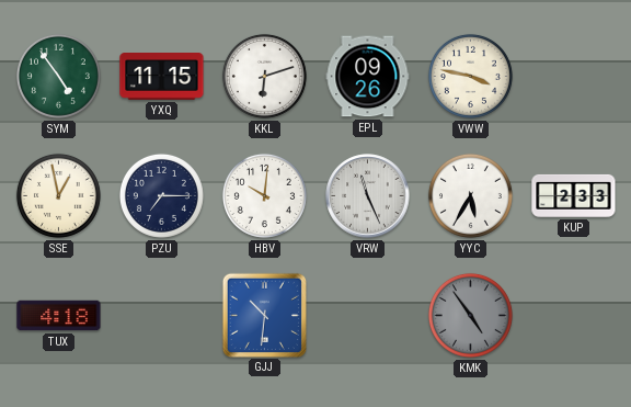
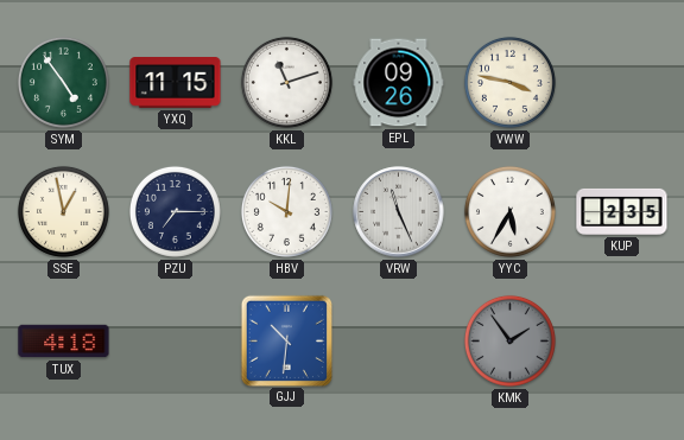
KKL: 6:12 -> 11:12
KUP: 2:33 -> 2:35
KMK: 4:54 -> 1:54
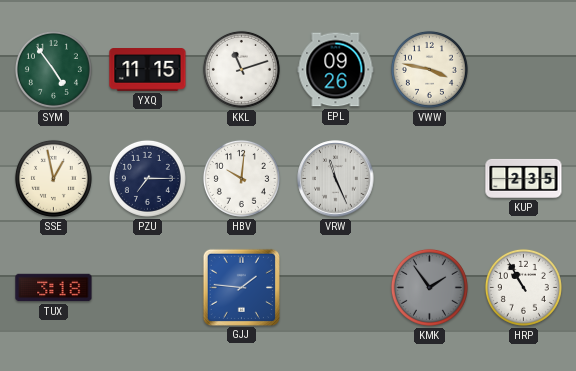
YYC: 5:35 -> none
TUX: 4:18 -> 3:18
GJJ: 10:31 -> 1:46
HRP: none -> 10:55
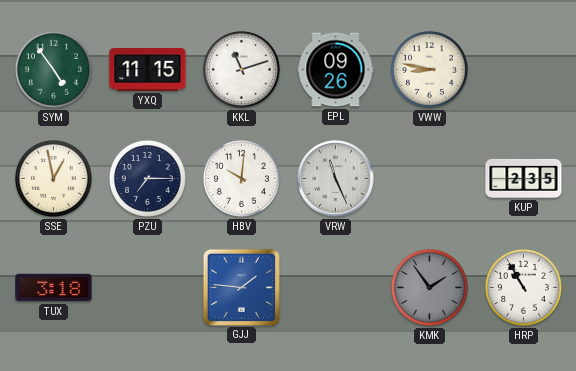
VWW: 3:47 -> 8:47
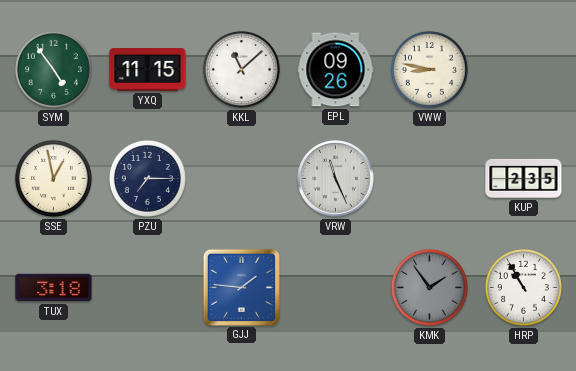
KKL: 11:12 -> 11:08
HBV: 10:01 -> none
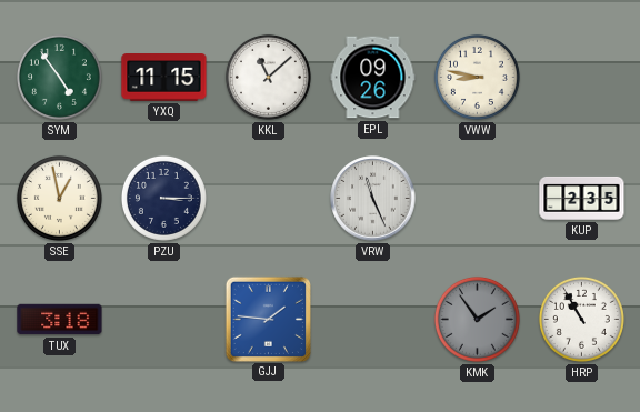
PZU: 7:15 -> 3:15
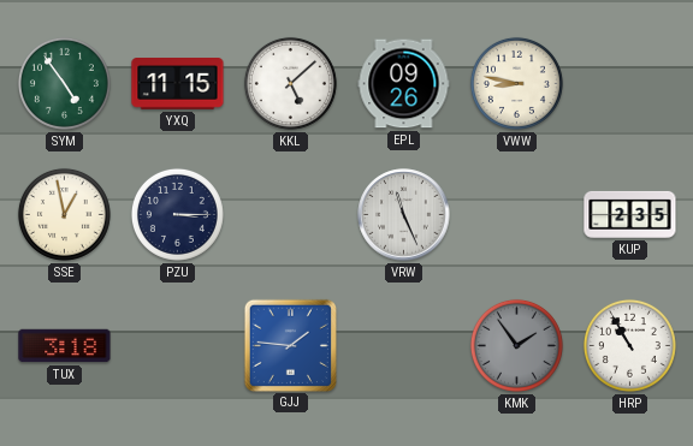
KKL: 11:08 -> 5:08
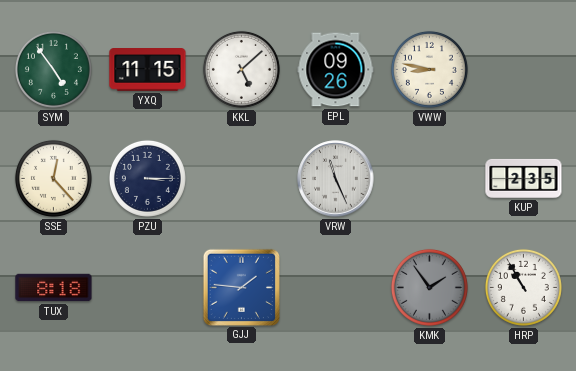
SSE: 12:58 -> 12:23
TUX: 3:18 -> 8:18
